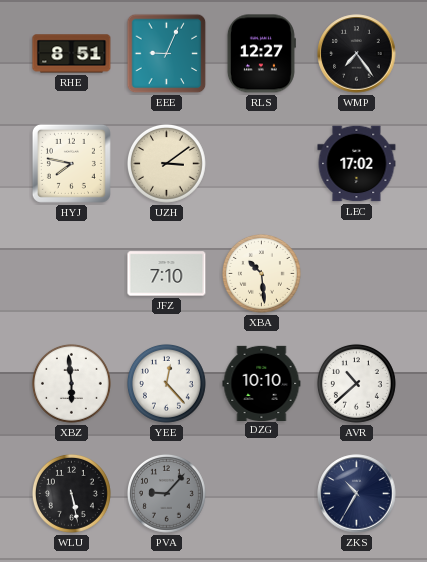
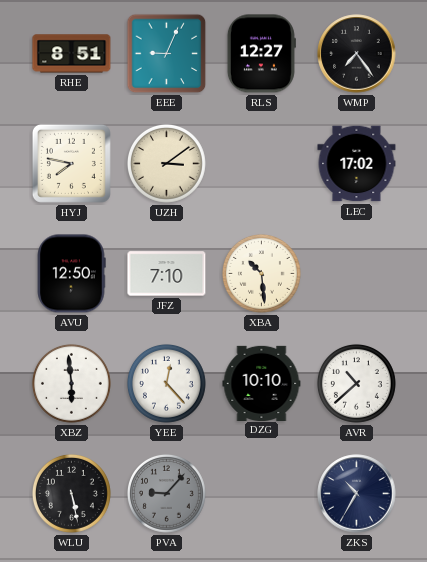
AVU: none -> 12:50
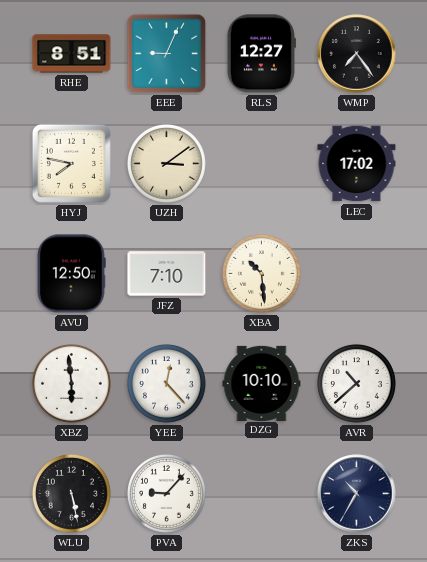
PVA dial: grey -> white
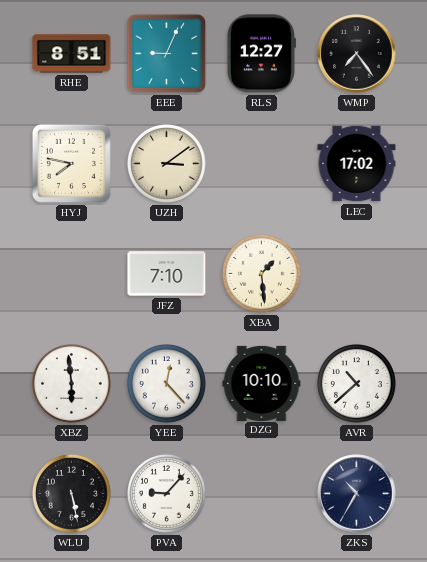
AVU: 12:50 -> none
XBA: 10:29 -> 1:29
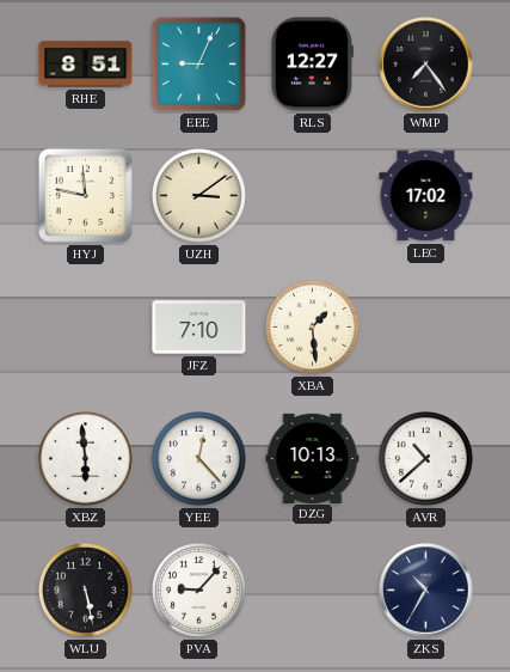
HYJ: 7:47 -> 11:47
DZG: 10:10 -> 10:13
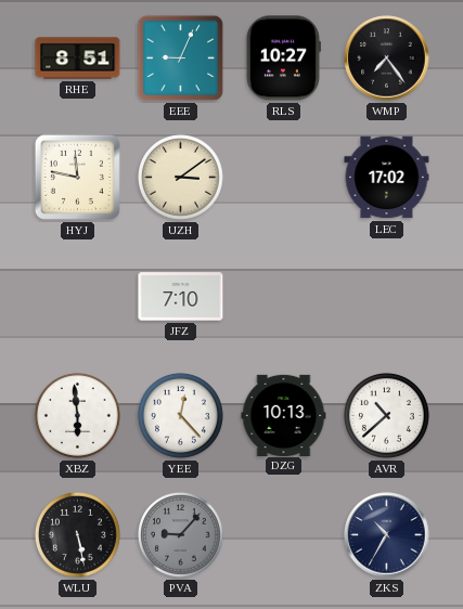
RLS: 12:27 -> 10:27
XBA: 1:29 -> none
PVA dial: white -> grey
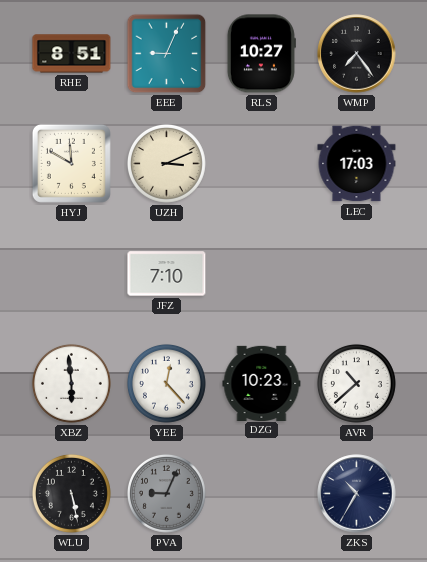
HYJ: 11:47 -> 11:50
UZH: 3:09 -> 3:11
LEC: 17:02 -> 17:03
DZG: 10:13 -> 10:23
PVA: 9:07 -> 9:04
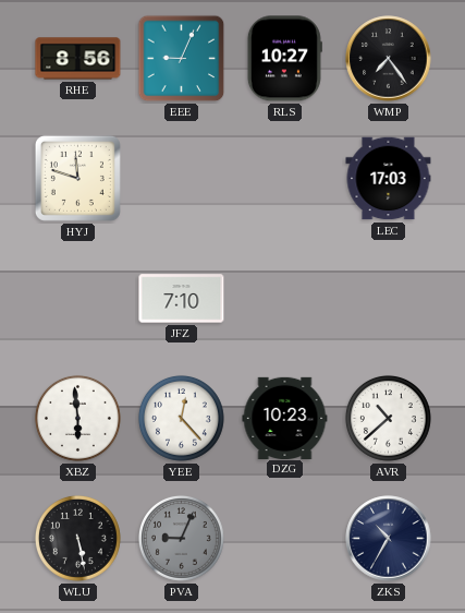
RHE: 8:51 -> 8:56
HYJ: 11:50 -> 11:48
UZH: 3:11 -> none
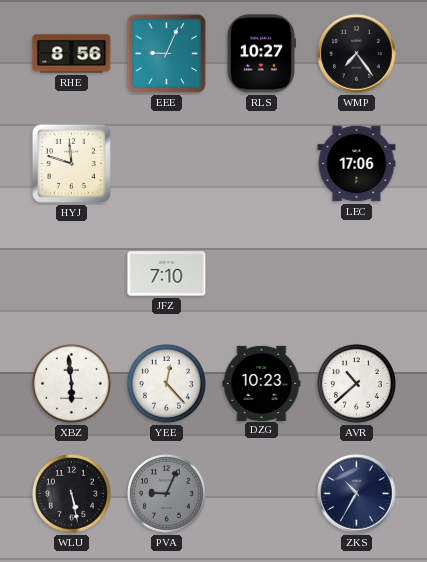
LEC: 17:03 -> 17:06
